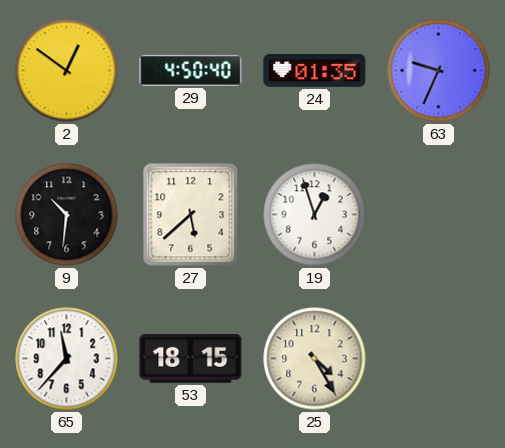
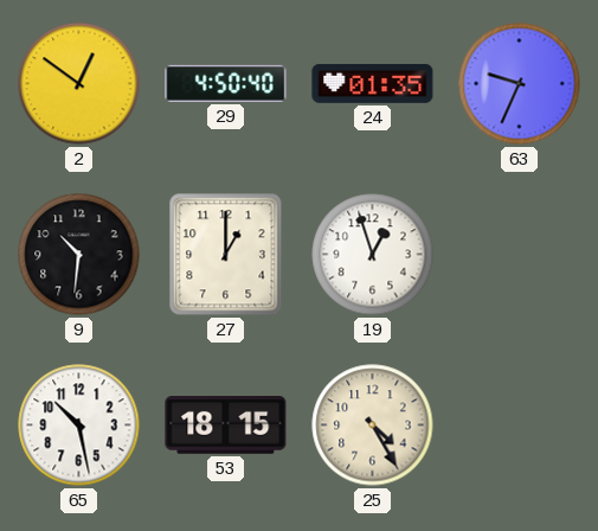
27: 5:38 -> 1:00
65: 11:37 -> 10:28
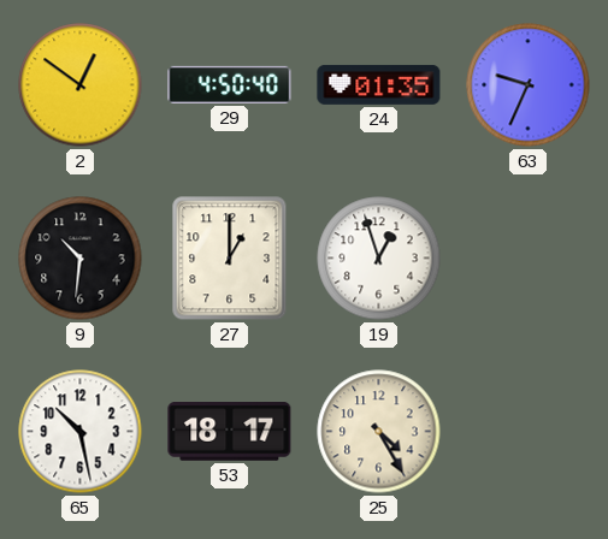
53: 18:15 -> 18:17
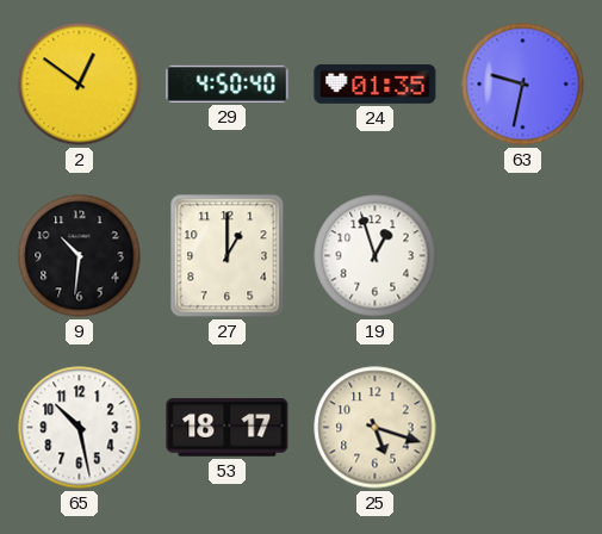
63: 9:34 -> 9:32
25: 4:25 -> 5:18
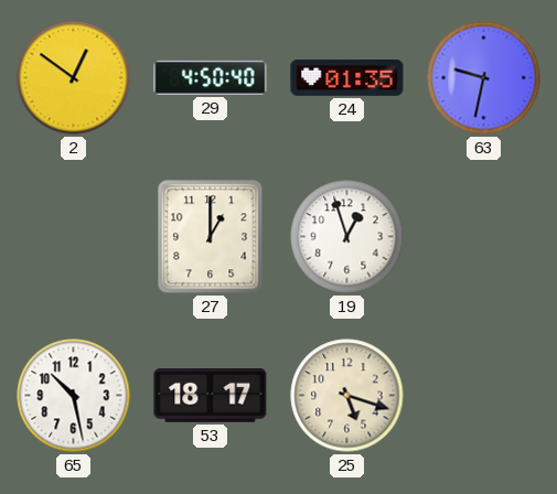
9: 10:31 -> none
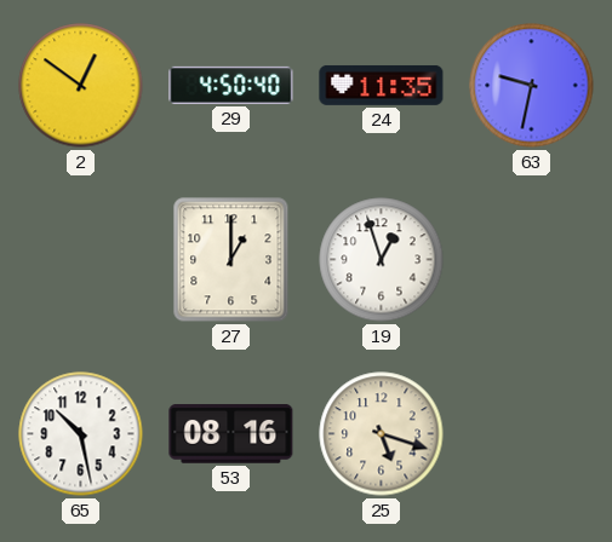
24: 01:35 -> 11:35
53: 18:17 -> 08:16
